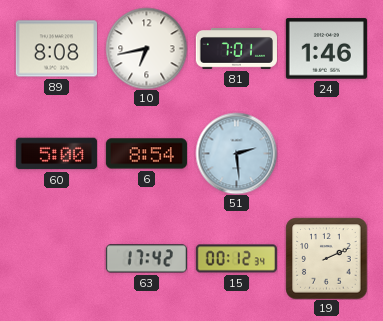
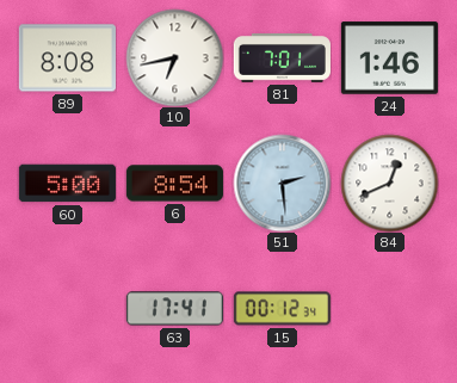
84: none -> 12:41
63: 17:42 -> 17:41
19: 2:11 -> none
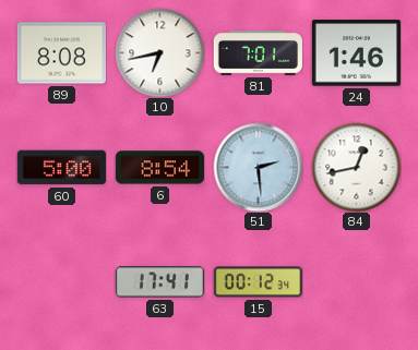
84: 12:41 -> 12:43
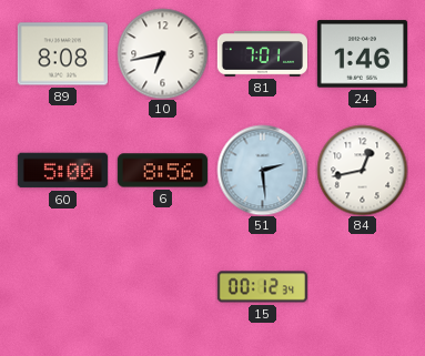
6: 8:54 -> 8:56
63: 17:41 -> none
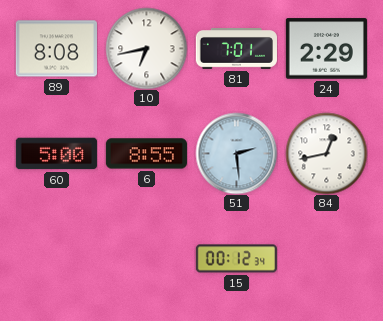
24: 1:46 -> 2:29
6: 8:56 -> 8:55
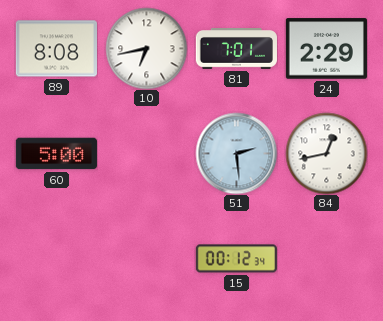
6: 8:55 -> none
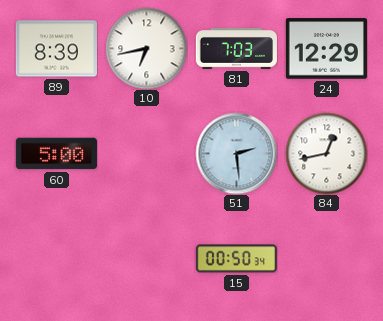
89: 8:08 -> 8:39
81: 7:01 -> 7:03
24: 2:29 -> 12:29
15: 00:12 -> 00:50
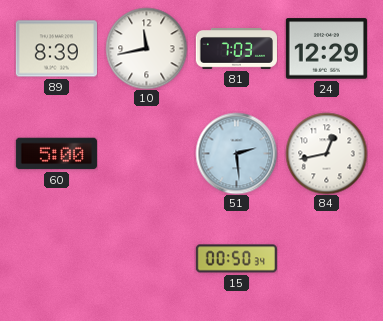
10: 6:43 -> 11:43
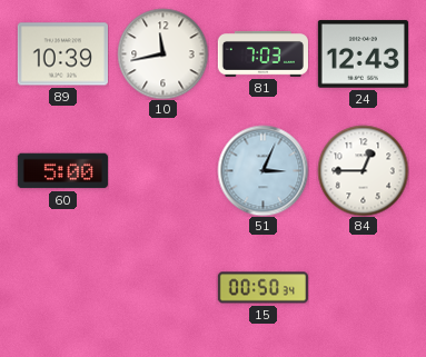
89: 8:39 -> 10:39
24: 12:29 -> 12:43
51: 2:29 -> 3:04
84: 12:43 -> 12:45
